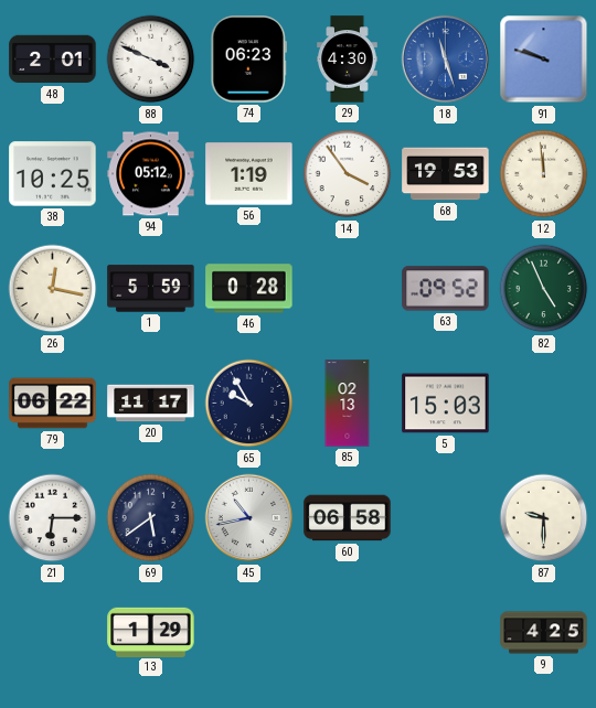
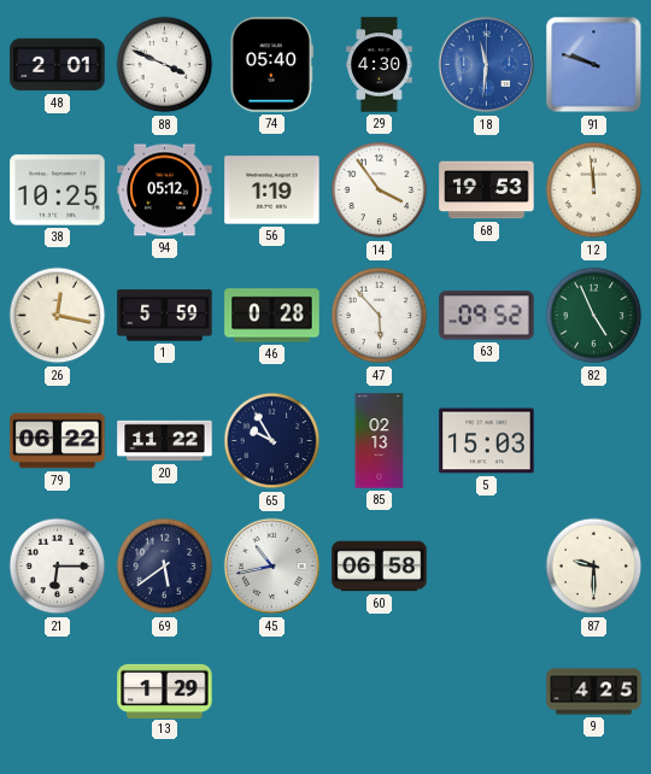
74: 06:23 -> 05:40
18: 11:27 -> 11:31
47: none -> 5:53
20: 11:17 -> 11:22
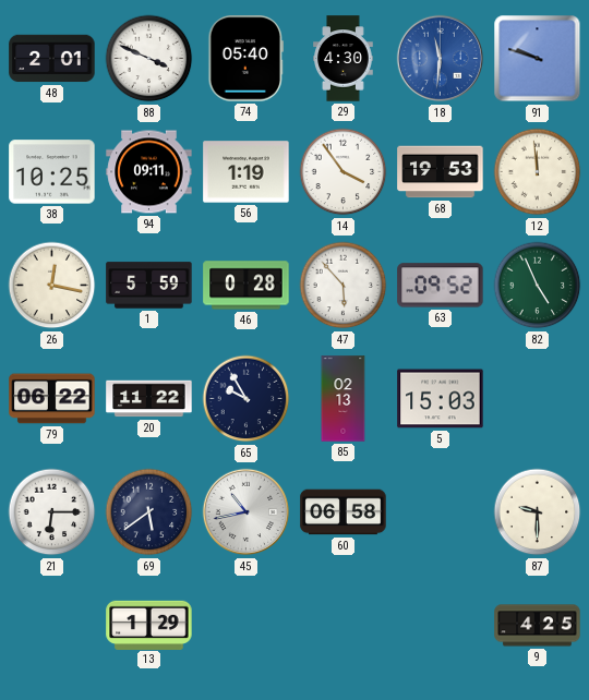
94: 05:12 -> 09:11
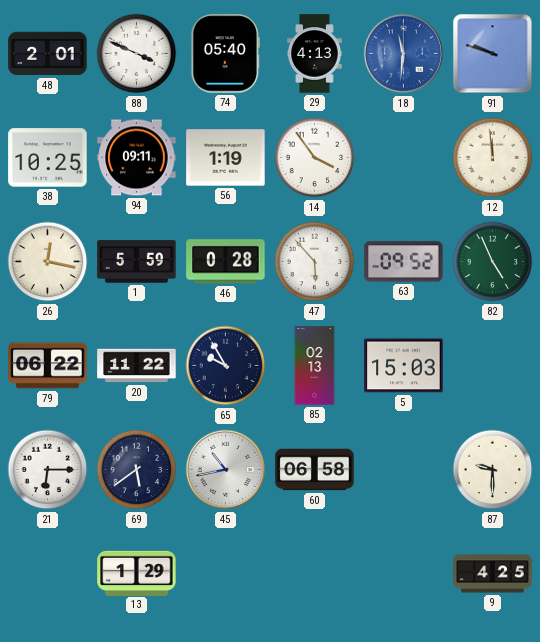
29: 4:30 -> 4:13
68: 19:53 -> none
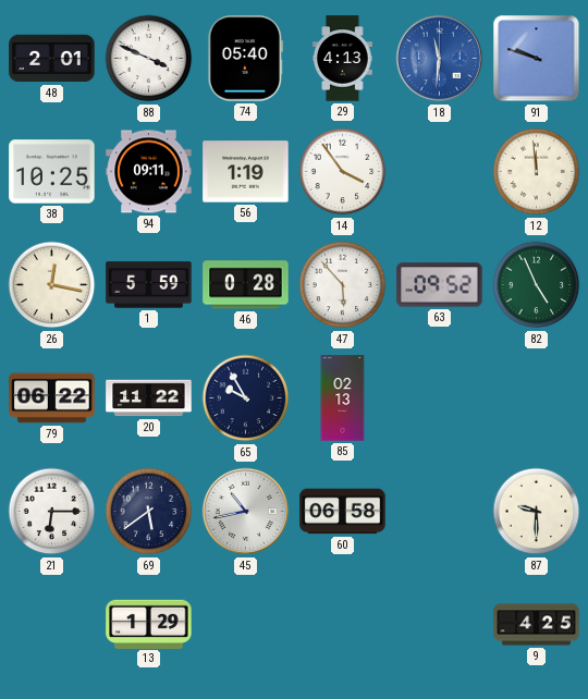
5: 15:03 -> none
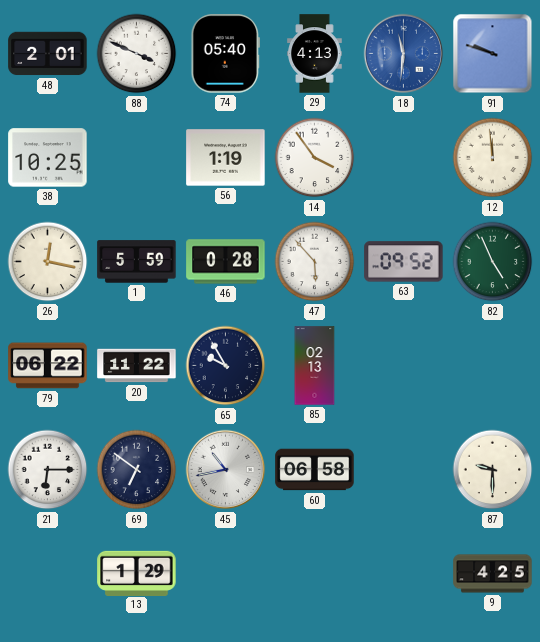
94: 09:11 -> none
69: 5:39 -> 6:51
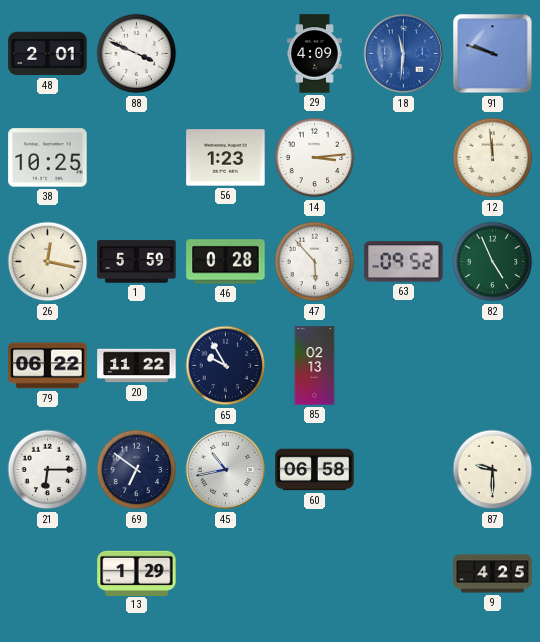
74: 05:40 -> none
29: 4:13 -> 4:09
56: 1:19 -> 1:23
14: 3:54 -> 3:14
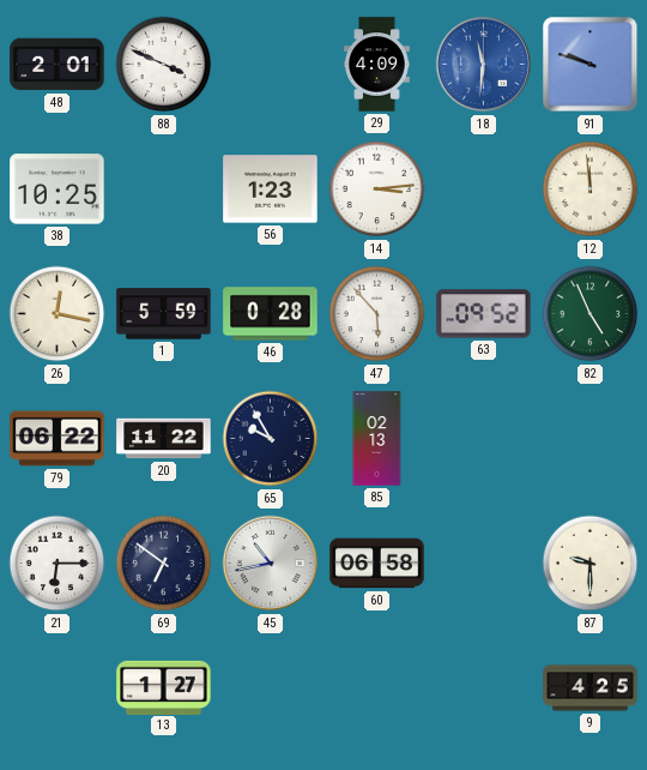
13: 1:29 -> 1:27
